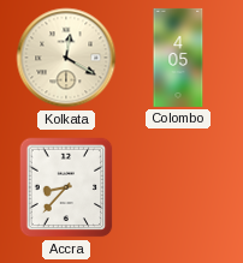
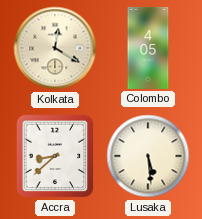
Accra: 8:37 -> 8:38
Lusaka: none -> 5:29
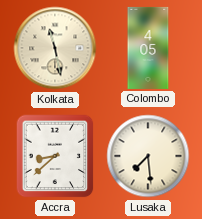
Kolkata: 12:20 -> 11:28
Lusaka: 5:29 -> 7:29
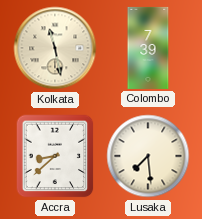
Colombo: 4:05 -> 7:39
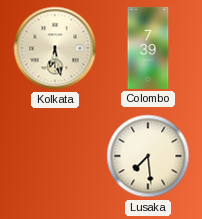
Kolkata: 11:28 -> 6:28
Accra: 8:38 -> none
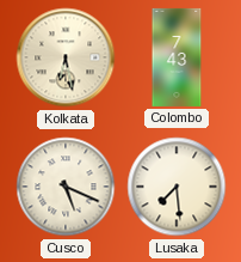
Colombo: 7:39 -> 7:43
Cusco: none -> 5:19
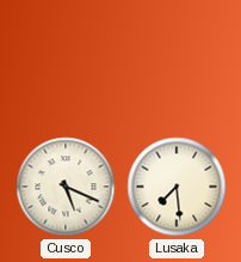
Kolkata: 6:28 -> none
Colombo: 7:43 -> none
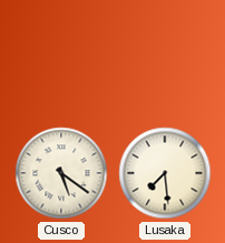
Cusco: 5:19 -> 5:21
